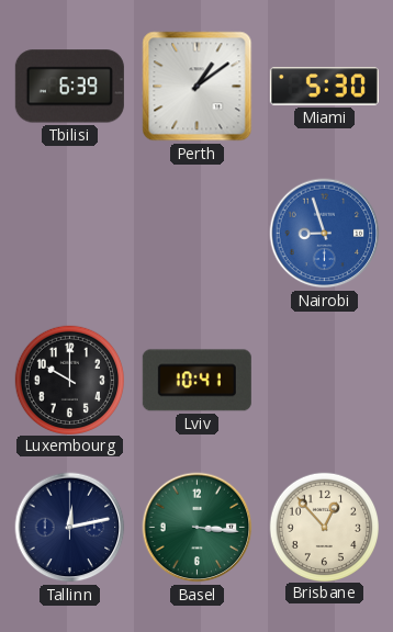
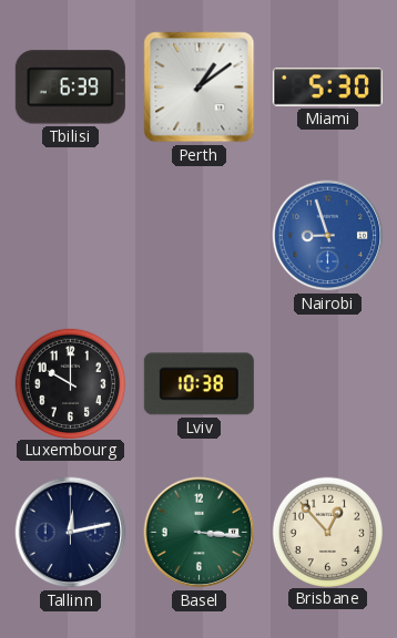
Lviv: 10:41 -> 10:38
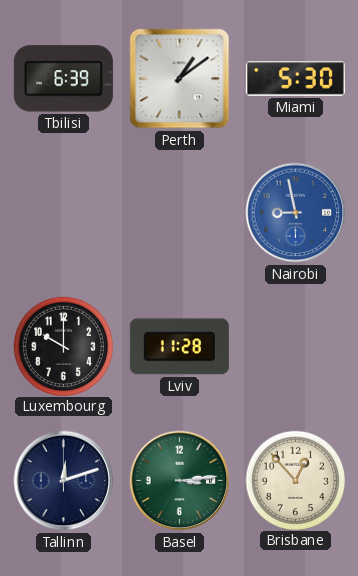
Nairobi: 8:57 -> 8:58
Lviv: 10:38 -> 11:28
Tallinn: 12:13 -> 12:12
Basel: 3:16 -> 3:14
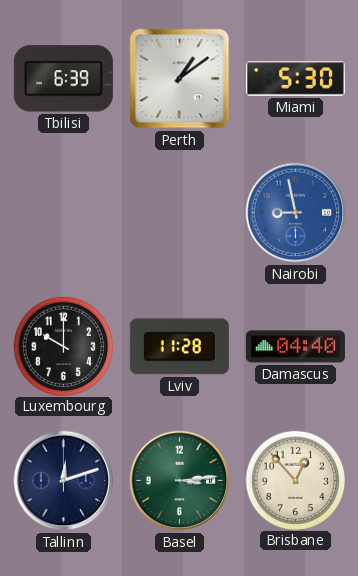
Damascus: none -> 04:40
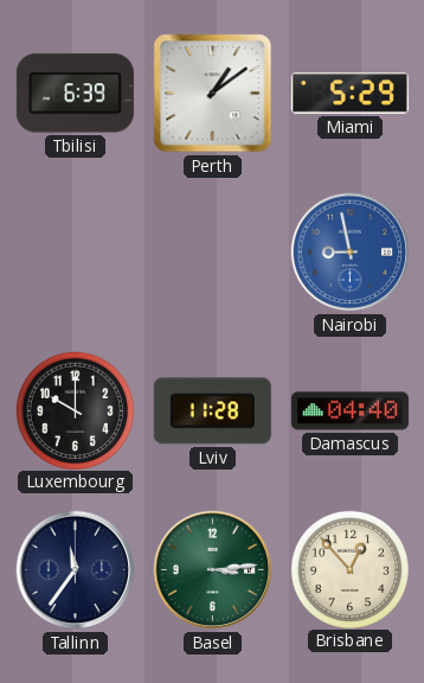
Miami: 5:30 -> 5:29
Tallinn: 12:12 -> 11:36
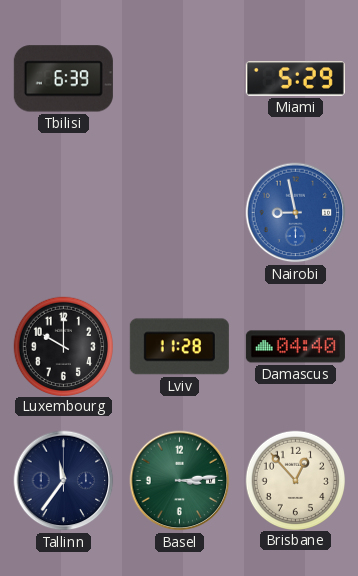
Perth: 1:09 -> none
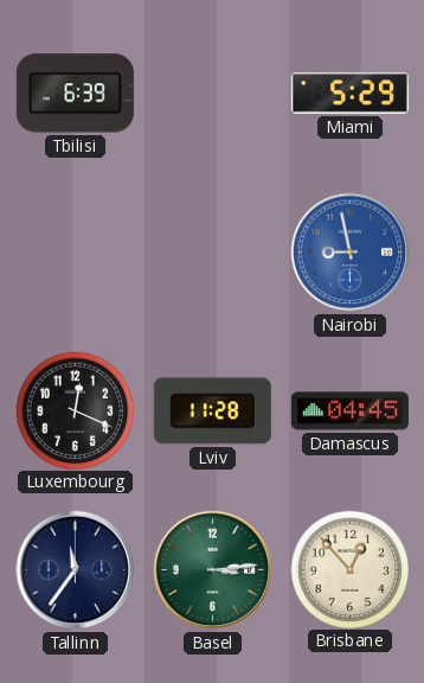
Luxembourg: 10:00 -> 12:19
Damascus: 04:40 -> 04:45
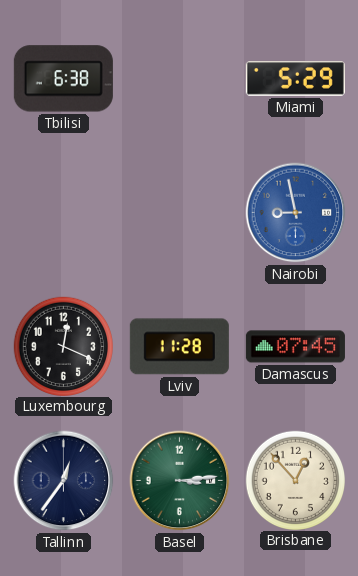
Tbilisi: 6:39 -> 6:38
Damascus: 04:45 -> 07:45
Tallinn: 11:36 -> 12:36
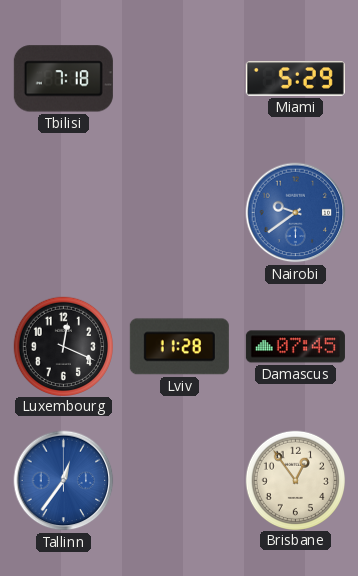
Tbilisi: 6:38 -> 7:18
Nairobi: 8:58 -> 9:39
Tallinn dial: navy -> blue
Basel: 3:14 -> none
Brisbane: 12:53 -> 12:54
